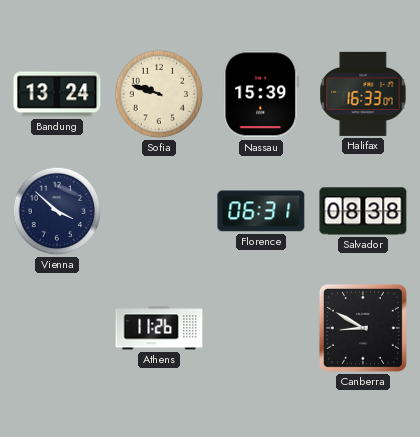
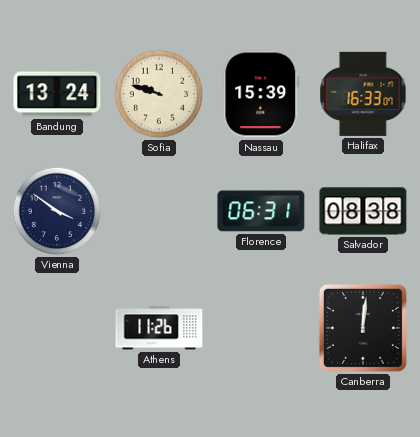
Vienna: 3:52 -> 3:51
Canberra: 8:50 -> 12:01
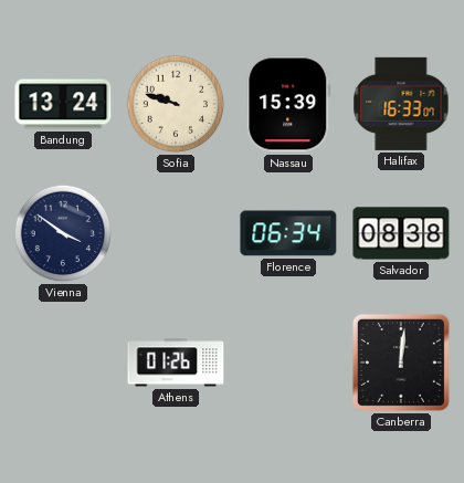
Florence: 06:31 -> 06:34
Athens: 11:26 -> 01:26
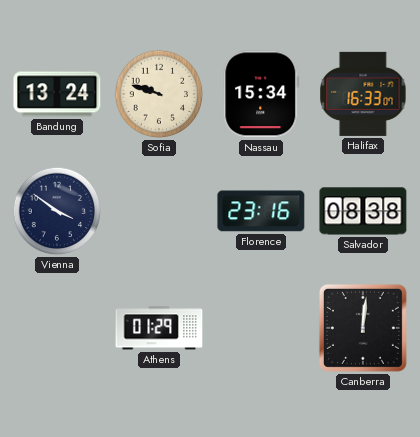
Nassau: 15:39 -> 15:34
Florence: 06:34 -> 23:16
Athens: 01:26 -> 01:29
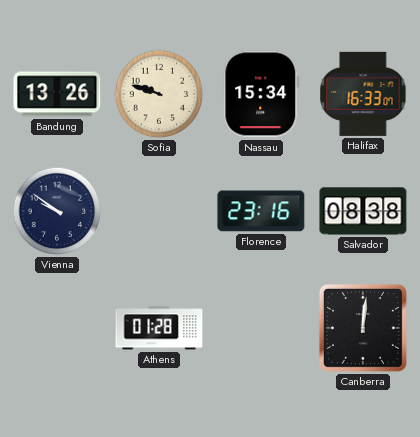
Bandung: 13:24 -> 13:26
Vienna: 3:51 -> 9:51
Athens: 01:29 -> 01:28
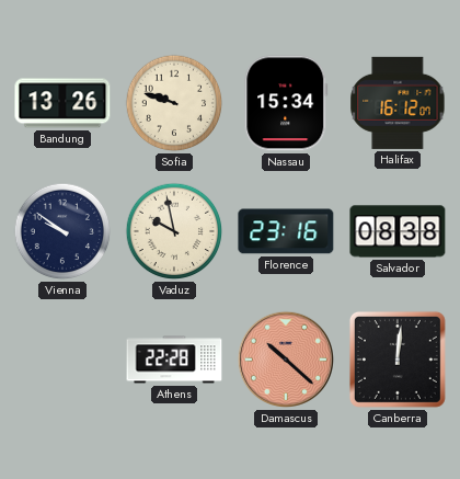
Halifax: 16:33 -> 16:12
Vaduz: none -> 9:58
Athens: 01:28 -> 22:28
Damascus: none -> 10:22
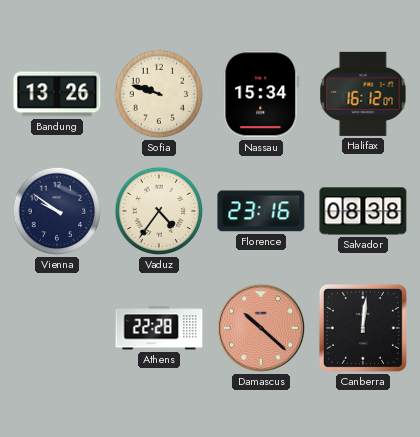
Vaduz: 9:58 -> 4:36
